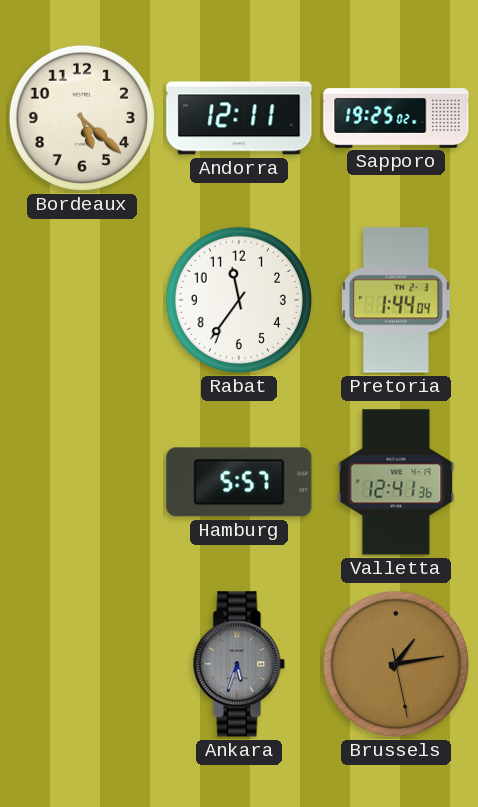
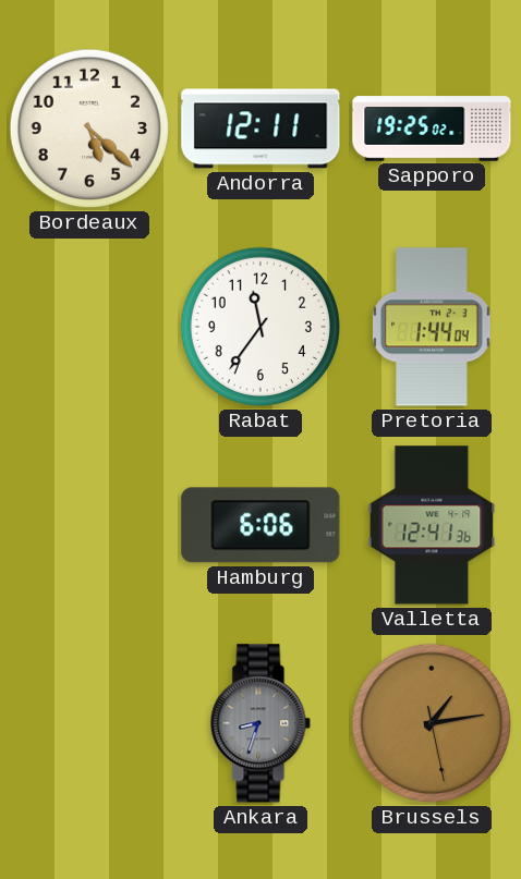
Hamburg: 5:57 -> 6:06
Ankara: 5:33 -> 8:33
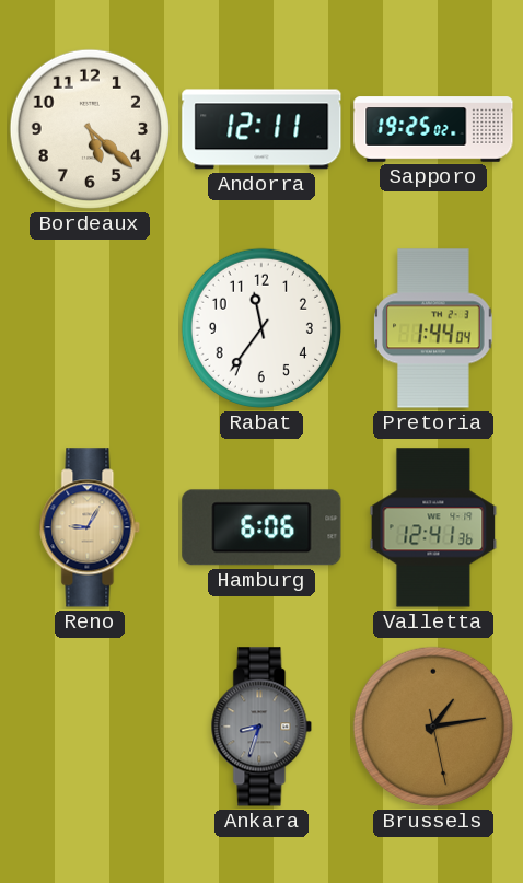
Reno: none -> 9:05
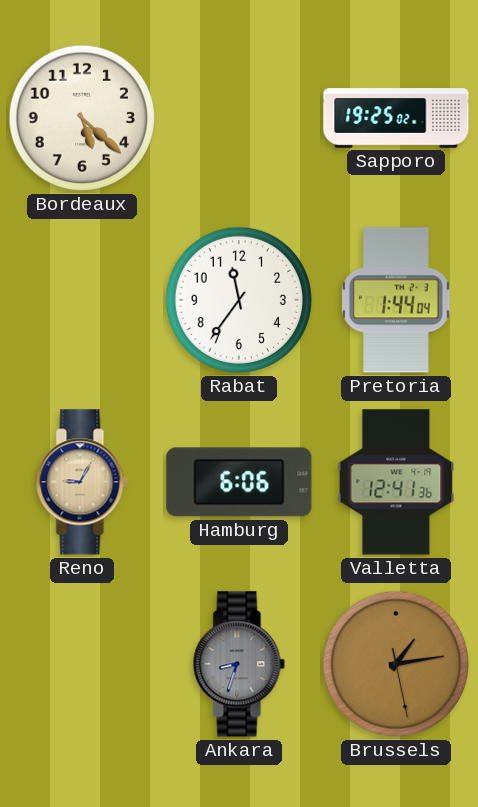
Andorra: 12:11 -> none
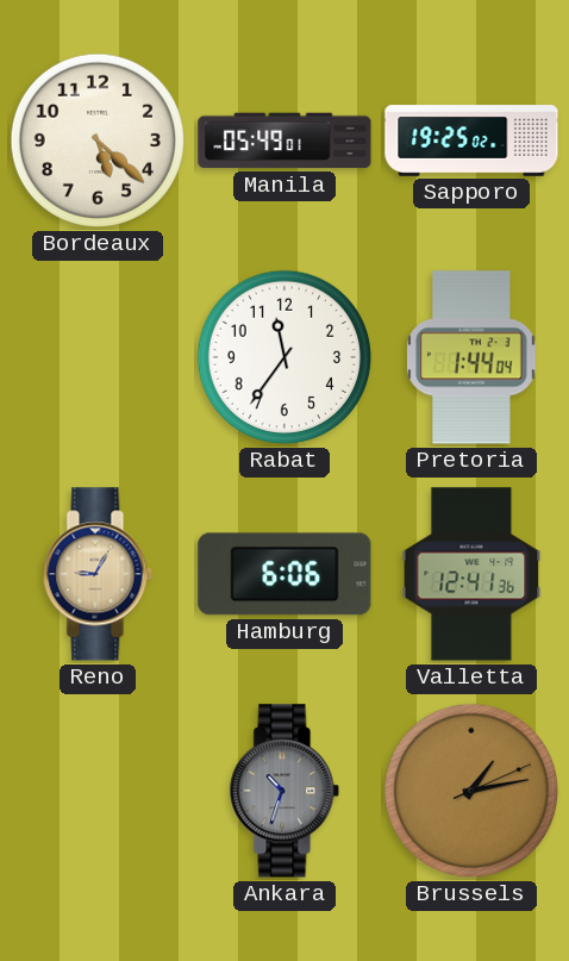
Manila: none -> 05:49
Ankara: 8:33 -> 10:33
Brussels: 1:13:28 -> 1:13:11
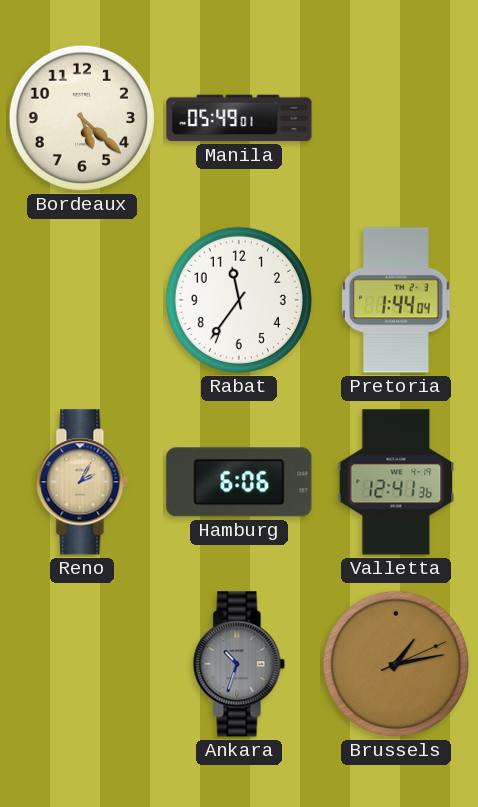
Sapporo: 19:25 -> none
Reno: 9:05 -> 2:05
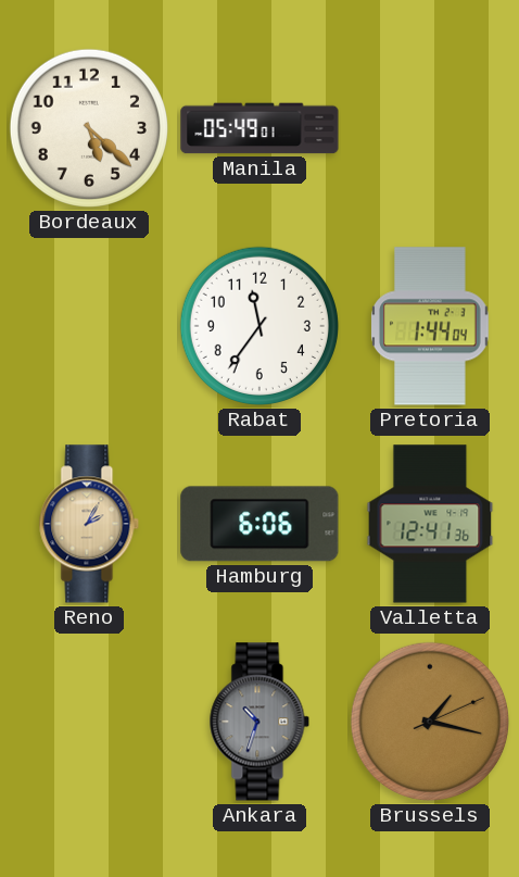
Brussels: 1:13 -> 1:17
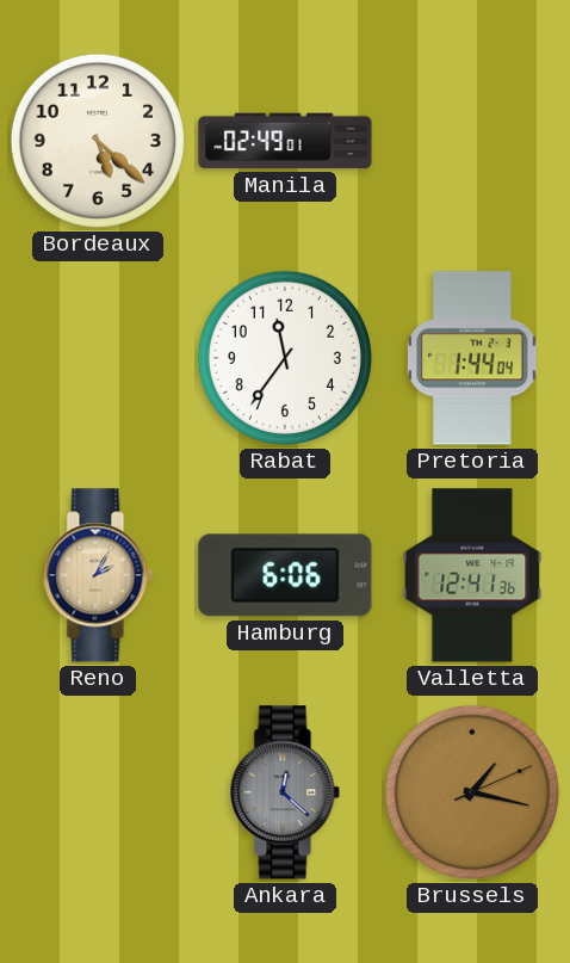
Manila: 05:49 -> 02:49
Ankara: 10:33 -> 12:22
